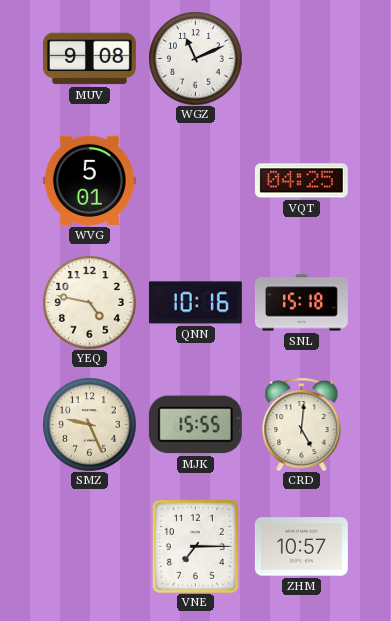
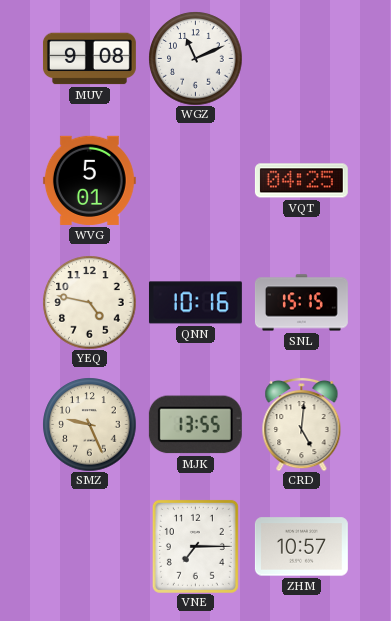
SNL: 15:18 -> 15:15
MJK: 15:55 -> 13:55
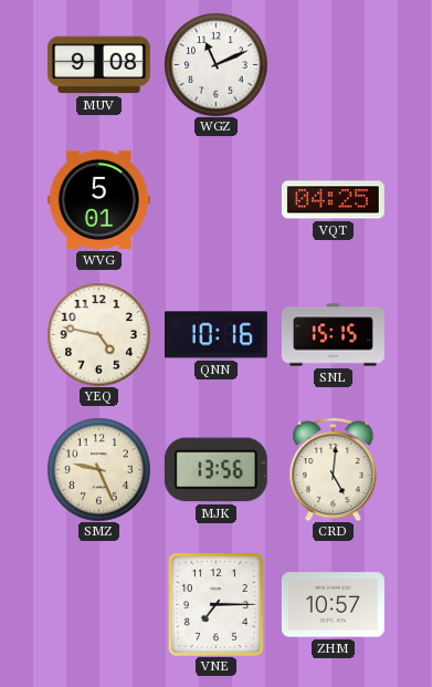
MJK: 13:55 -> 13:56
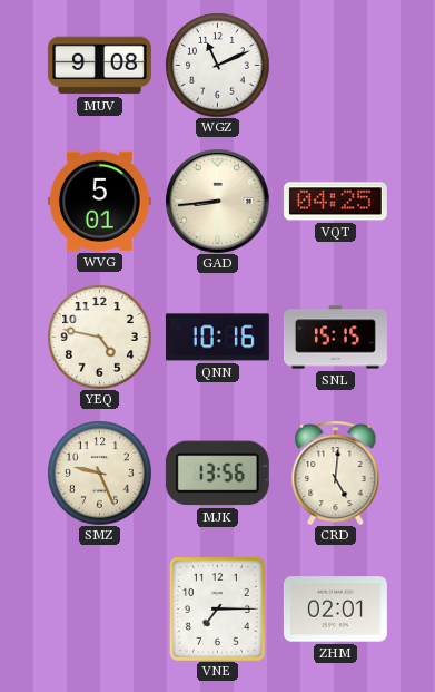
GAD: none -> 8:44
ZHM: 10:57 -> 02:01
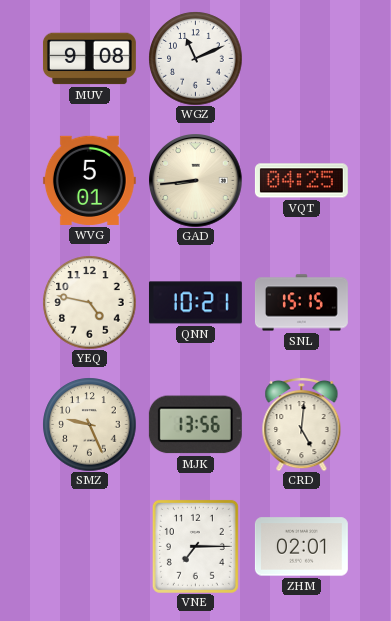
QNN: 10:16 -> 10:21
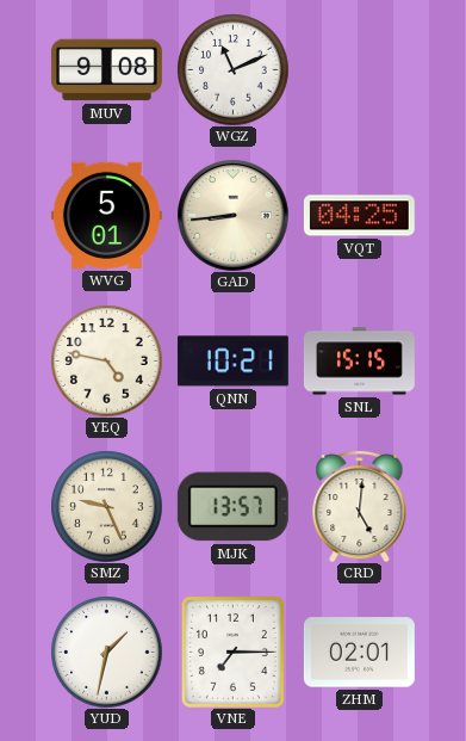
MJK: 13:56 -> 13:57
YUD: none -> 1:32
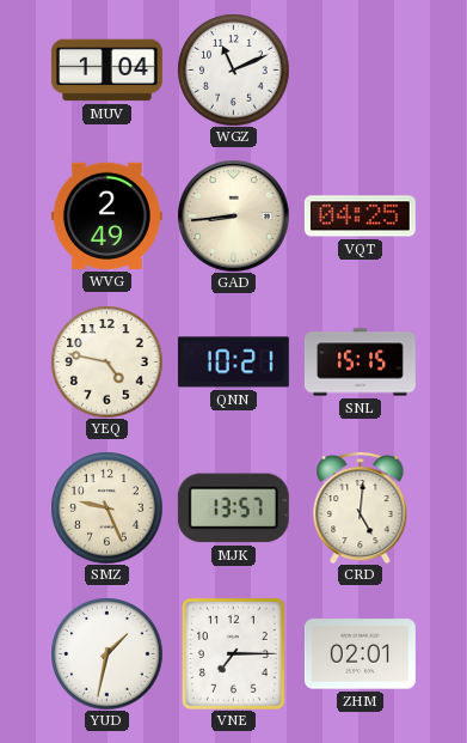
MUV: 9:08 -> 1:04
WVG: 5:01 -> 2:49
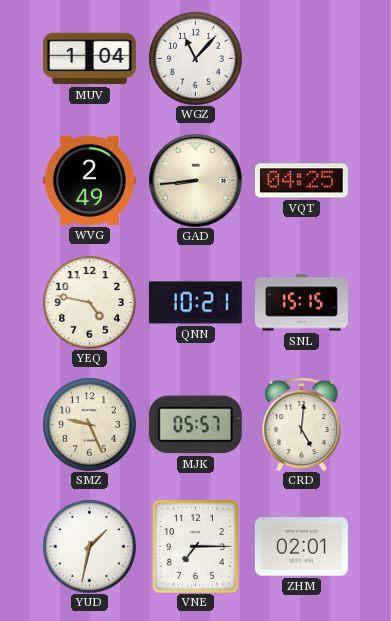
WGZ: 11:11 -> 11:07
MJK: 13:57 -> 05:57
